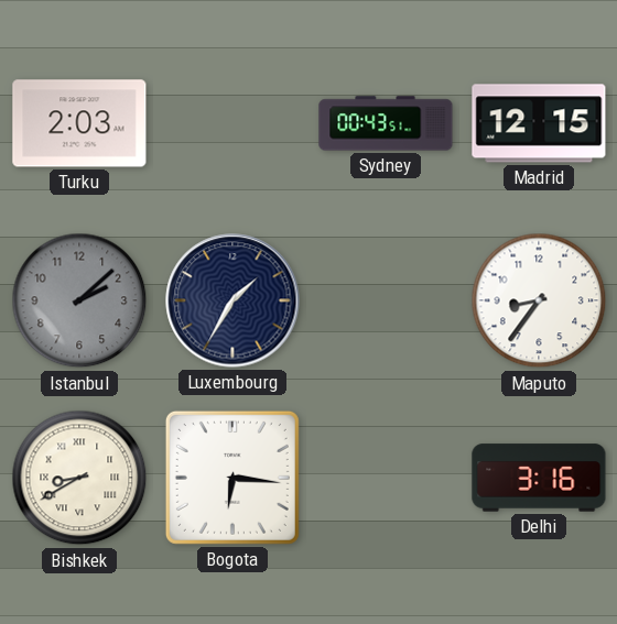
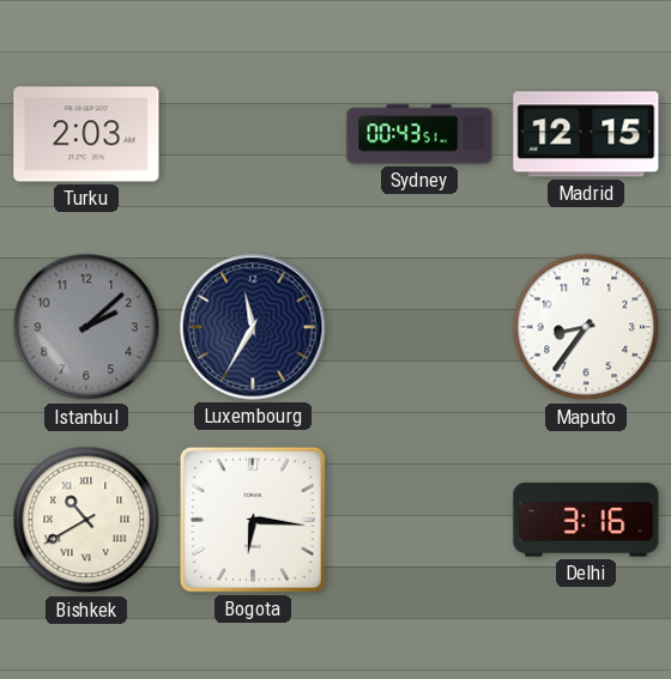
Luxembourg: 1:35 -> 11:35
Bishkek: 8:40 -> 10:40
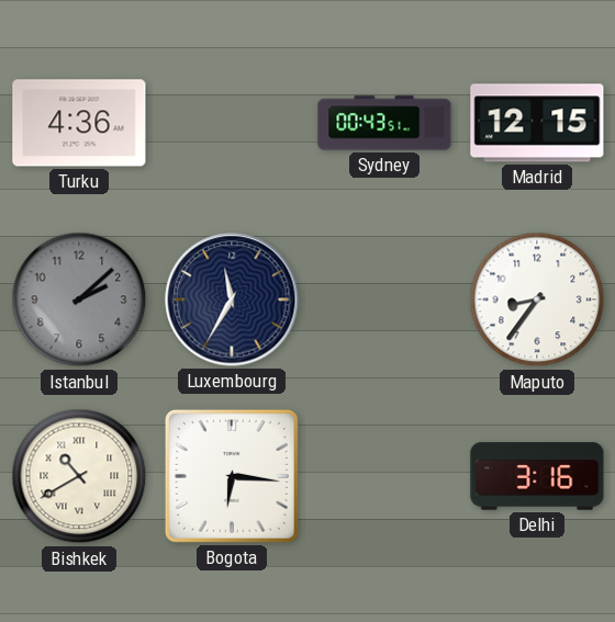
Turku: 2:03 -> 4:36
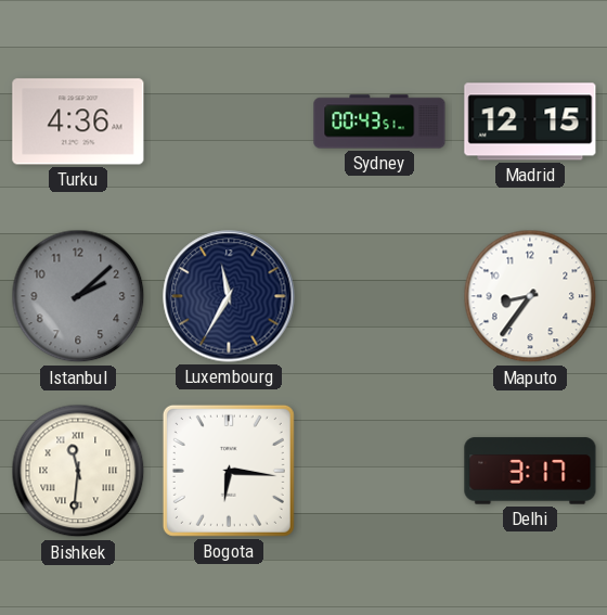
Bishkek: 10:40 -> 11:31
Delhi: 3:16 -> 3:17
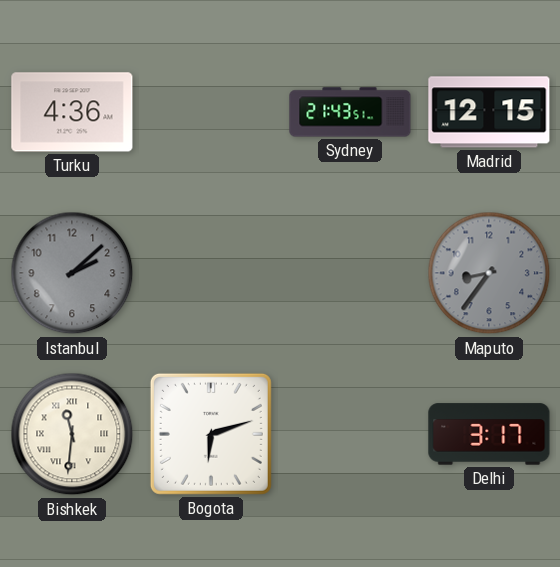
Sydney: 00:43 -> 21:43
Luxembourg: 11:35 -> none
Maputo dial: white -> grey
Bogota: 6:16 -> 6:12
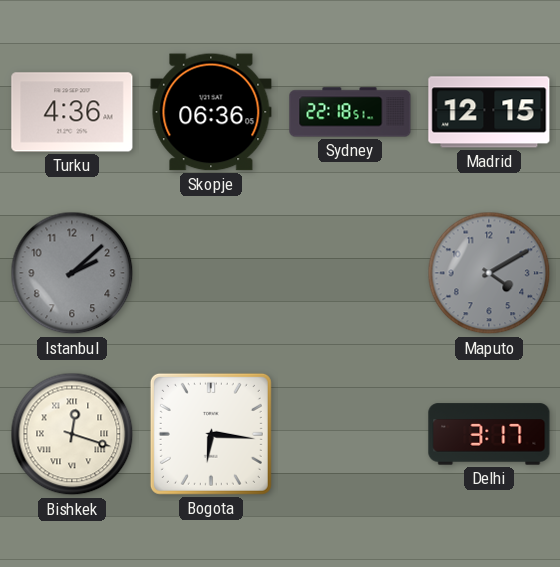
Skopje: none -> 06:36
Sydney: 21:43 -> 22:18
Maputo: 8:36 -> 4:10
Bishkek: 11:31 -> 12:18
Bogota: 6:12 -> 6:16
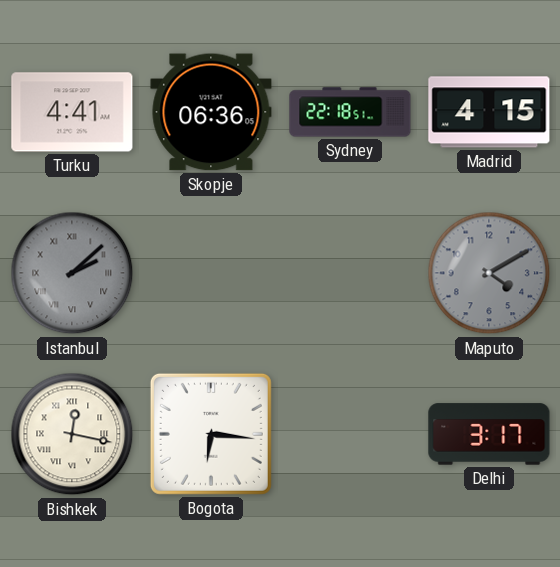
Turku: 4:36 -> 4:41
Madrid: 12:15 -> 4:15
Istanbul numerals: Arabic -> Roman
Bishkek: 12:18 -> 12:17
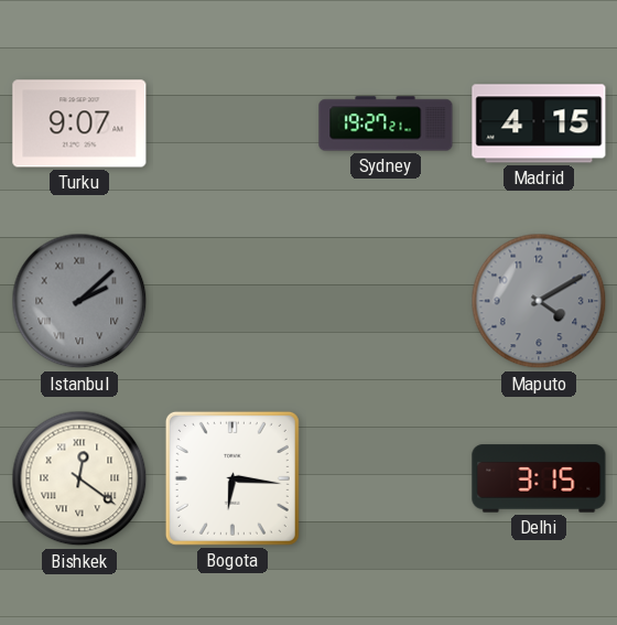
Turku: 4:41 -> 9:07
Skopje: 06:36 -> none
Sydney: 22:18 -> 19:27
Bishkek: 12:17 -> 12:21
Delhi: 3:17 -> 3:15
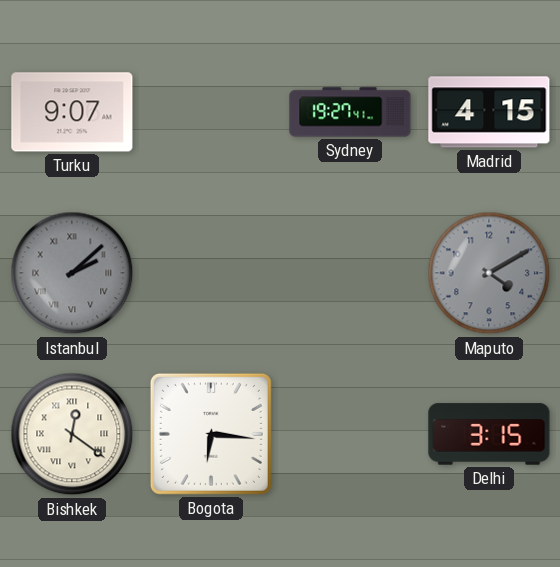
Sydney: 19:27:21 -> 19:27:41
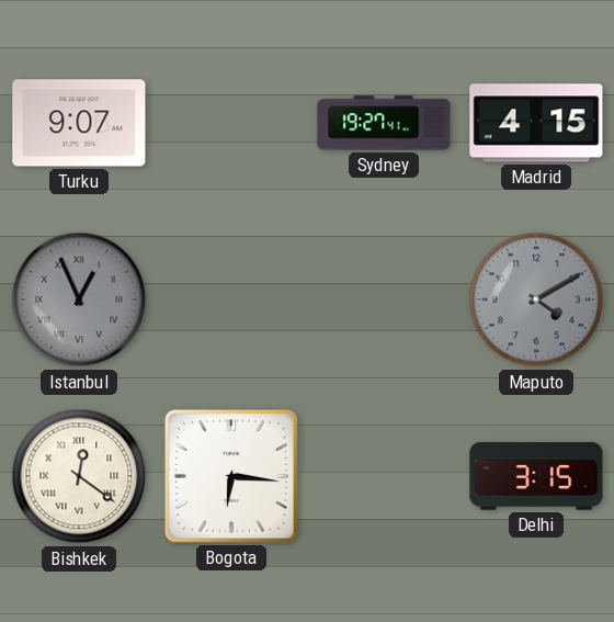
Istanbul: 2:08 -> 12:56
